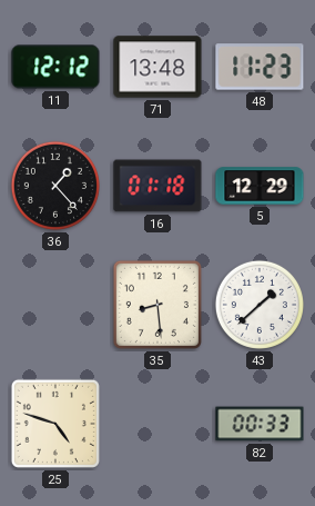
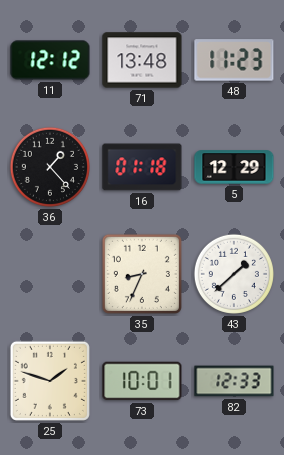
35: 8:29 -> 8:34
25: 4:48 -> 1:48
73: none -> 10:01
82: 00:33 -> 12:33
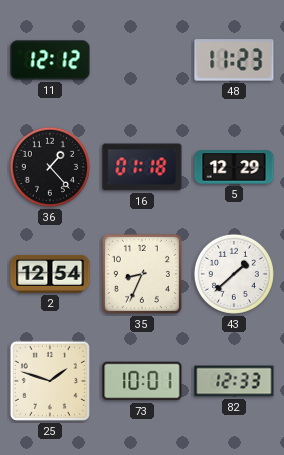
71: 13:48 -> none
2: none -> 12:54
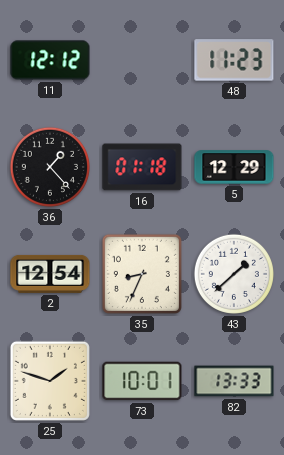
82: 12:33 -> 13:33
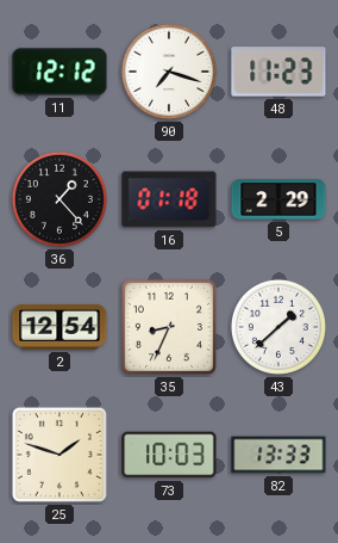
90: none -> 7:18
5: 12:29 -> 2:29
73: 10:01 -> 10:03
